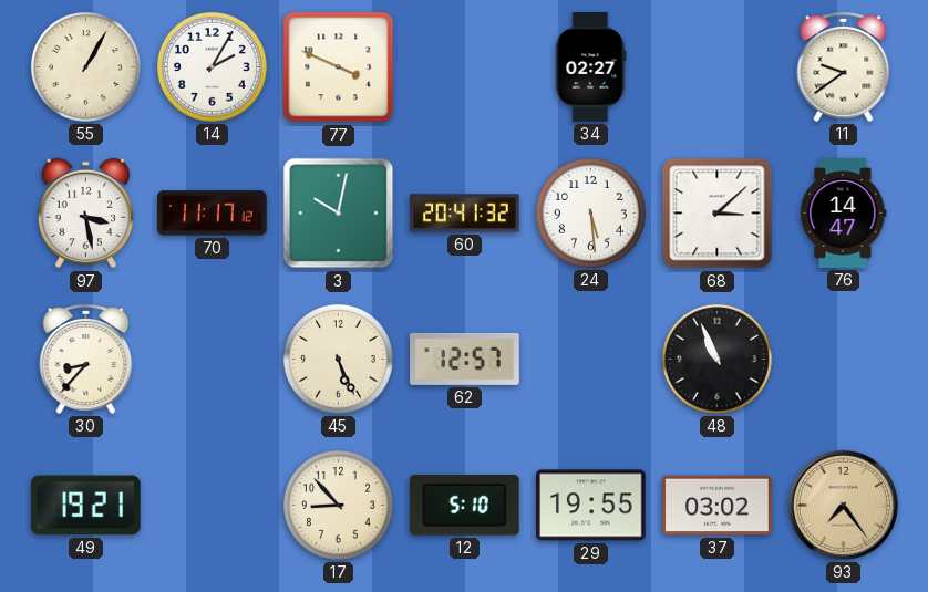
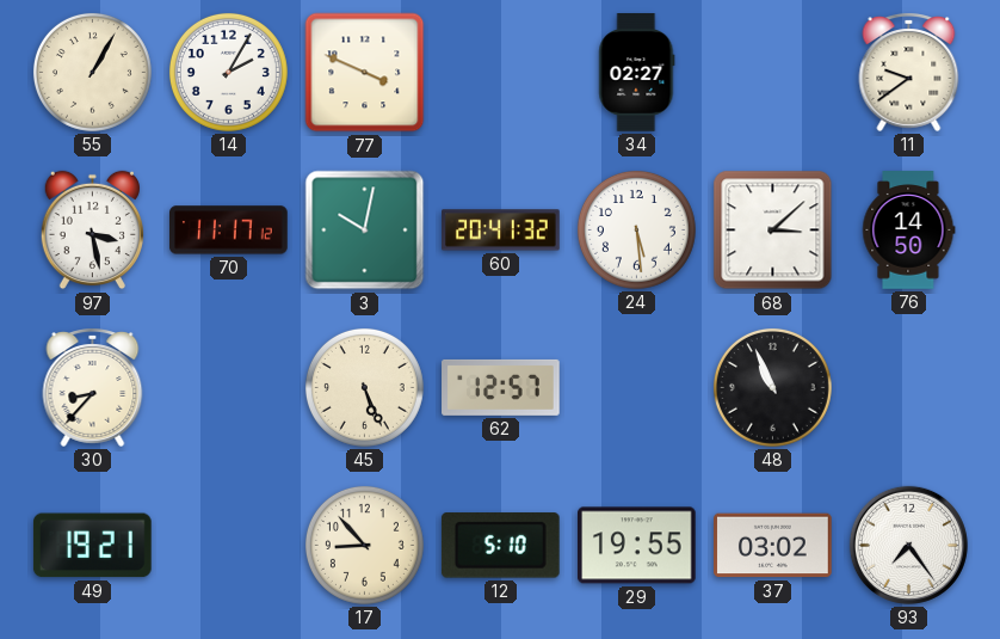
76: 14:47 -> 14:50
93 dial: champagne -> white
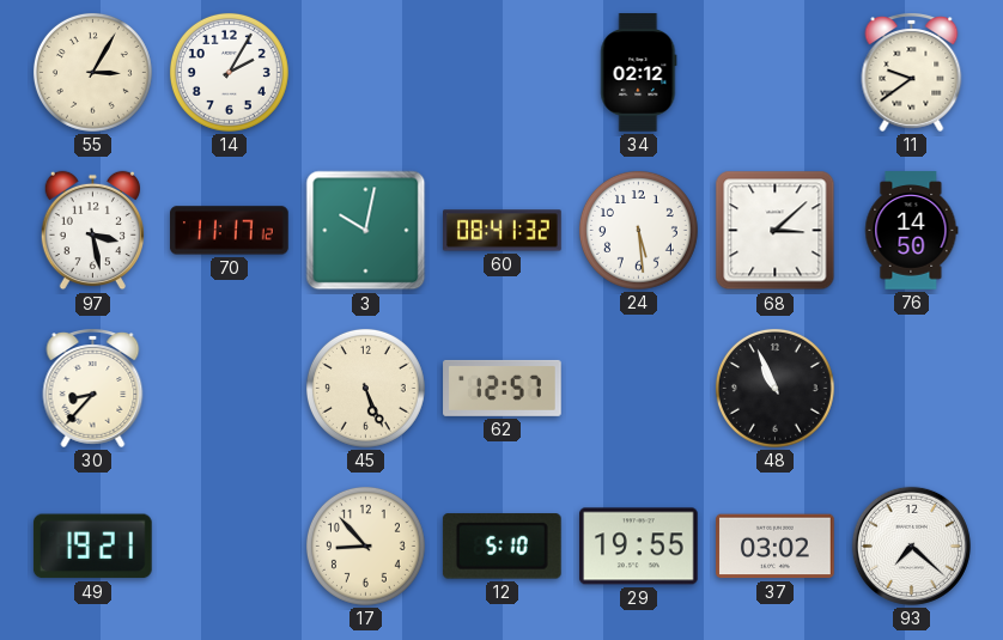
55: 1:05 -> 3:05
77: 3:49 -> none
34: 02:27 -> 02:12
60: 20:41 -> 08:41
93: 7:24 -> 7:22
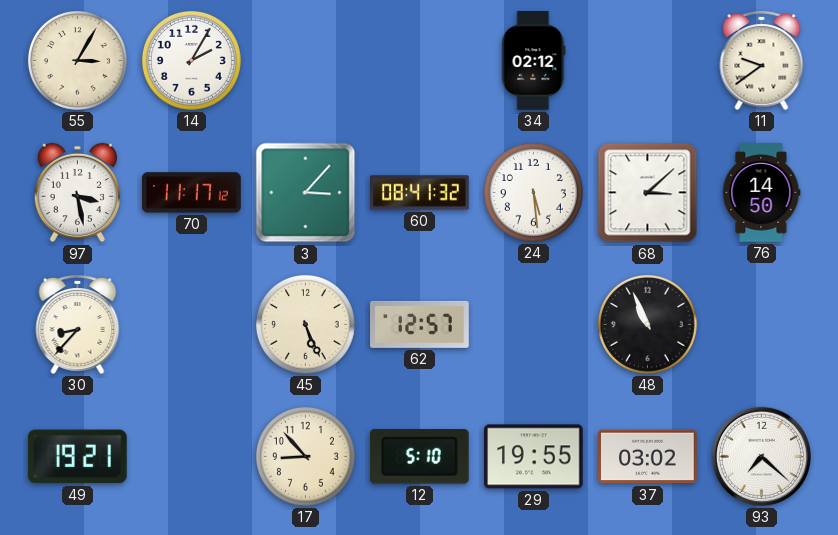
3: 10:02 -> 3:07
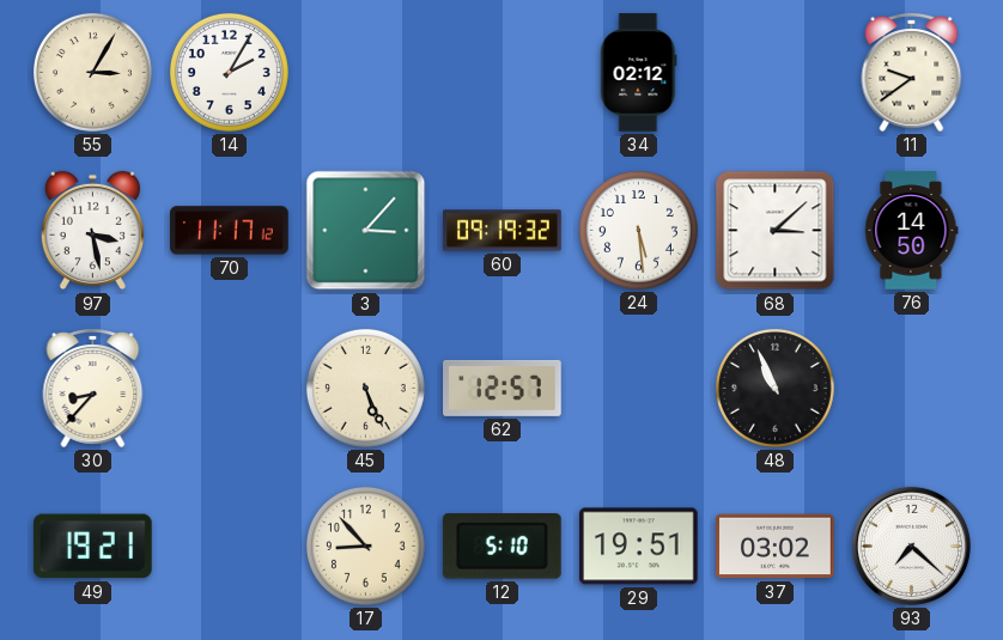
60: 08:41 -> 09:19
29: 19:55 -> 19:51
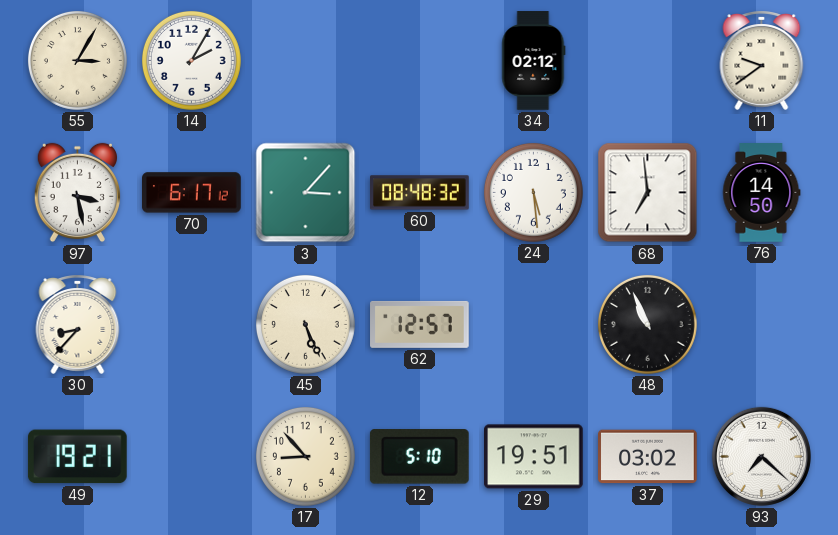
70: 11:17 -> 6:17
60: 09:19 -> 08:48
68: 3:08 -> 6:59
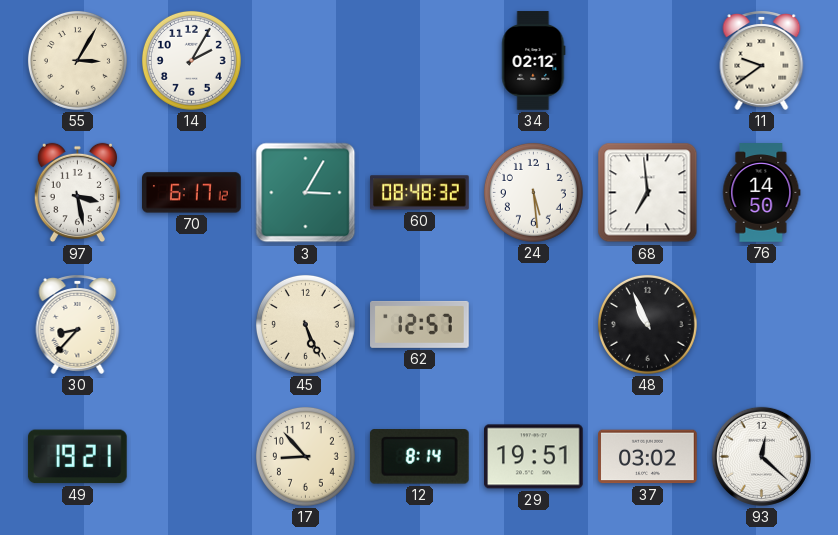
3: 3:07 -> 3:05
12: 5:10 -> 8:14
93: 7:22 -> 12:22
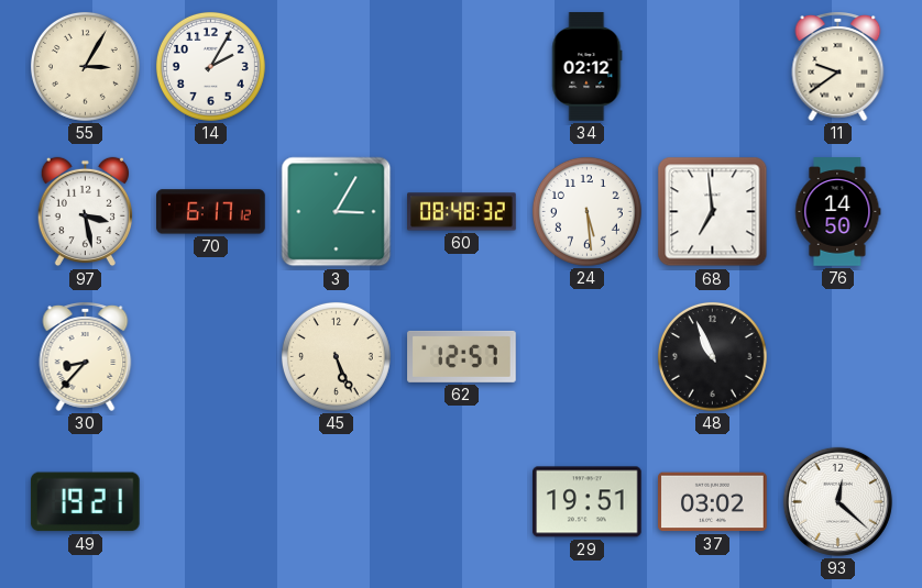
17: 8:53 -> none
12: 8:14 -> none
